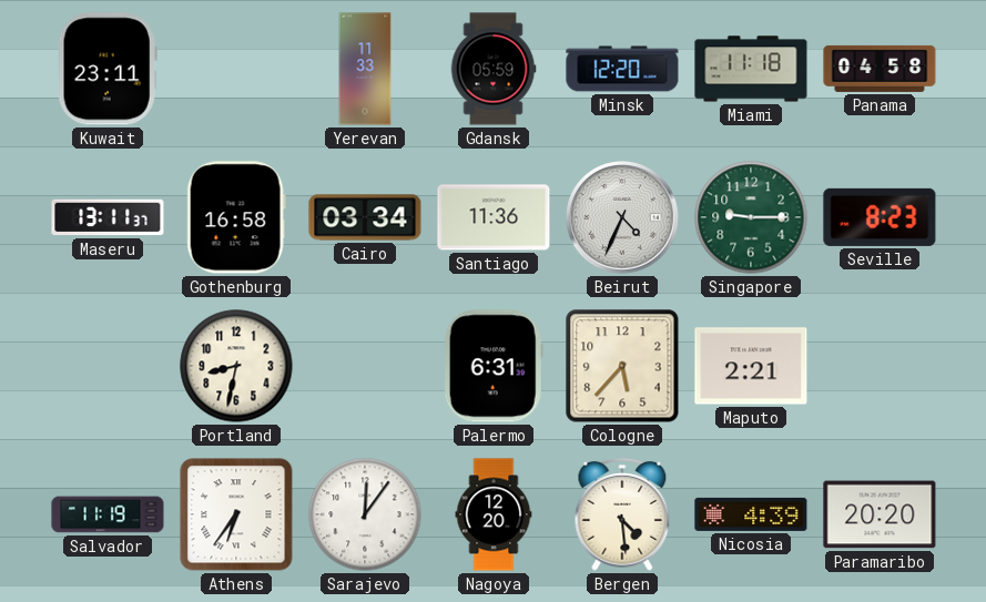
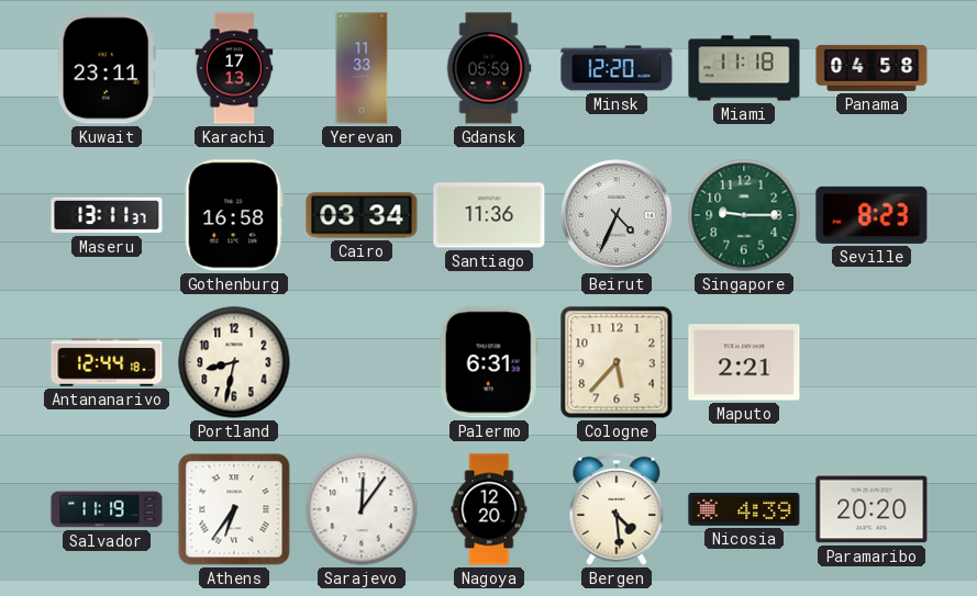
Karachi: none -> 17:13
Antananarivo: none -> 12:44
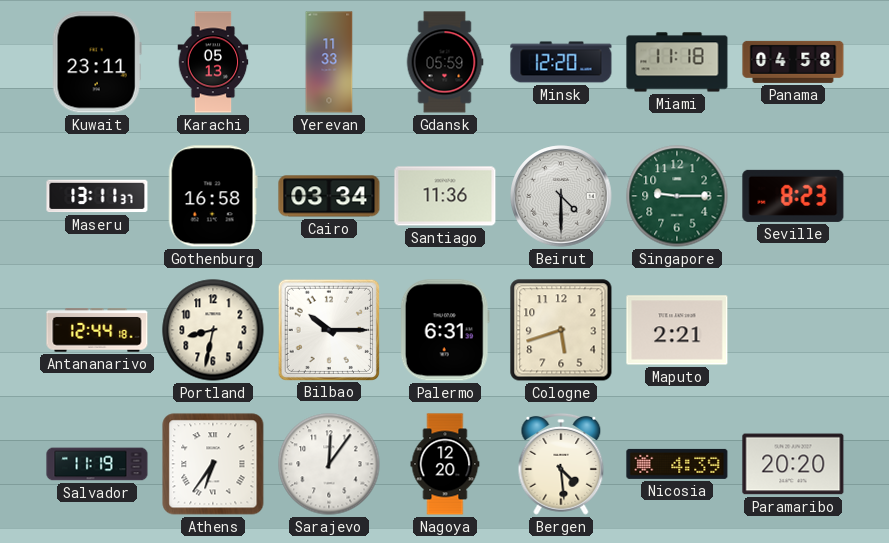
Karachi: 17:13 -> 05:13
Beirut: 4:34 -> 4:30
Bilbao: none -> 10:15
Cologne: 5:37 -> 5:42
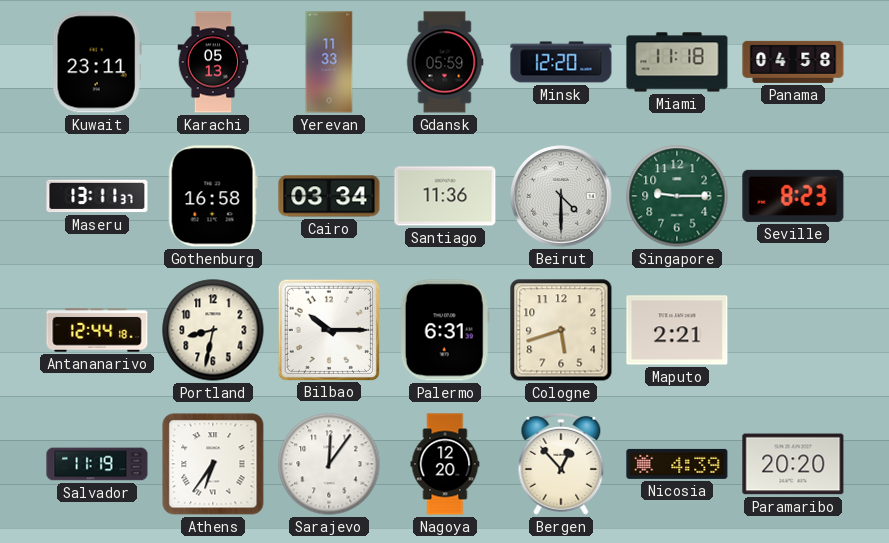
Bergen: 4:29 -> 12:53
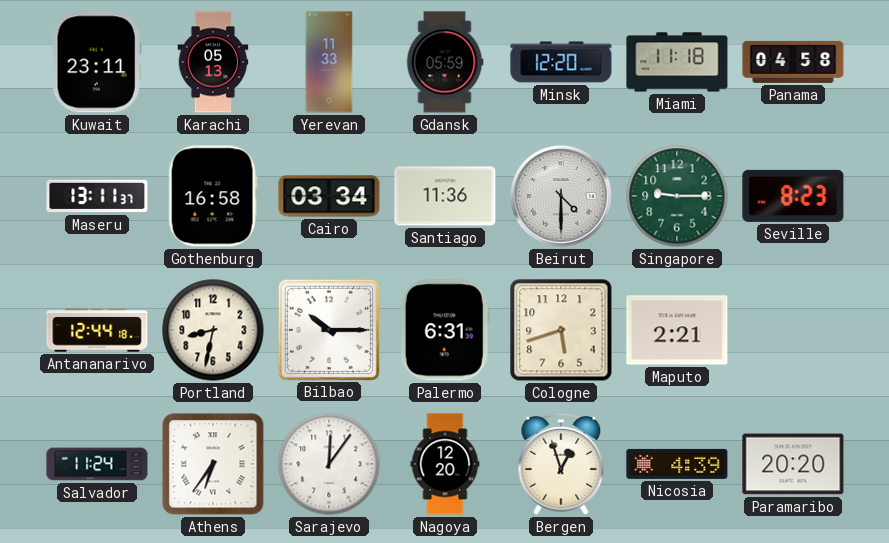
Salvador: 11:19 -> 11:24
Bergen: 12:53 -> 12:57
